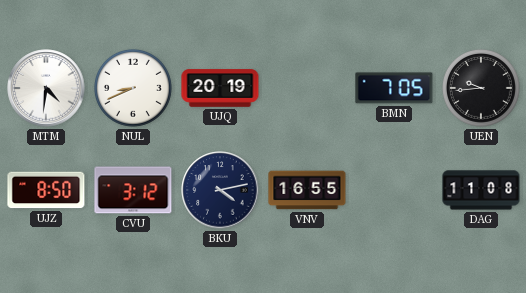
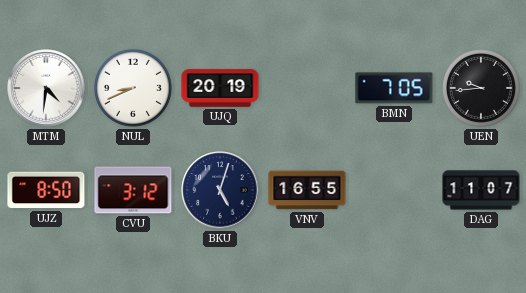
BKU: 4:13 -> 5:03
DAG: 11:08 -> 11:07
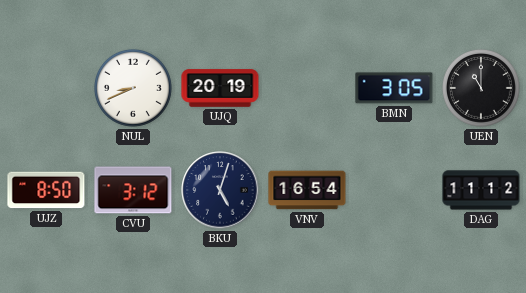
MTM: 4:31 -> none
BMN: 7:05 -> 3:05
UEN: 9:44 -> 11:00
VNV: 16:55 -> 16:54
DAG: 11:07 -> 11:12
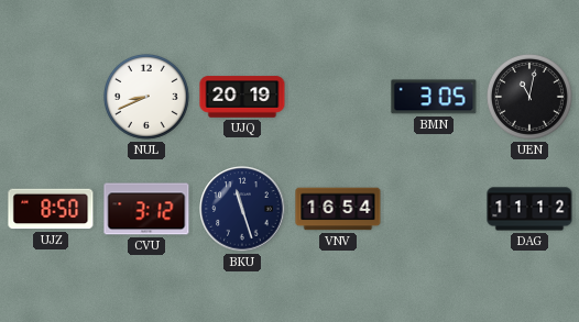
UEN: 11:00 -> 11:02
BKU: 5:03 -> 11:27
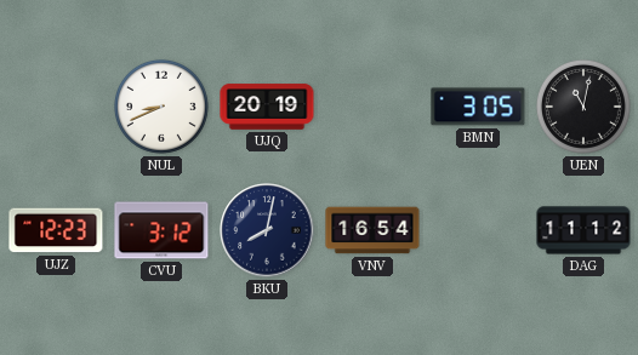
UJZ: 8:50 -> 12:23
BKU: 11:27 -> 8:02
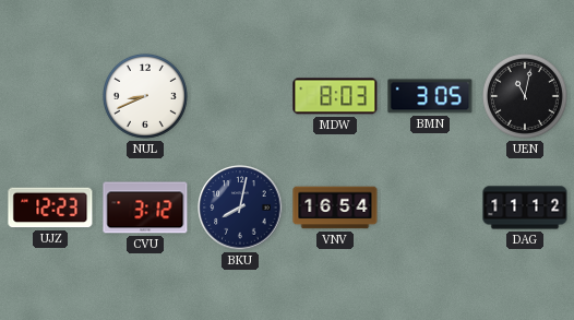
UJQ: 20:19 -> none
MDW: none -> 8:03
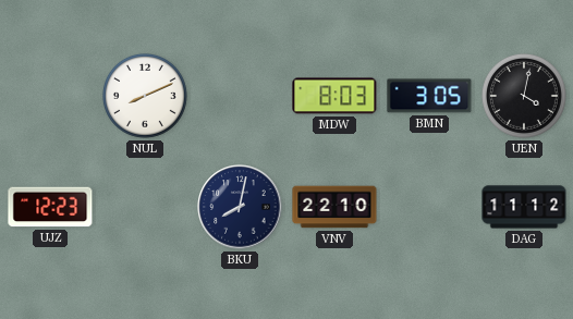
NUL: 8:41 -> 8:11
UEN: 11:02 -> 4:02
CVU: 3:12 -> none
VNV: 16:54 -> 22:10
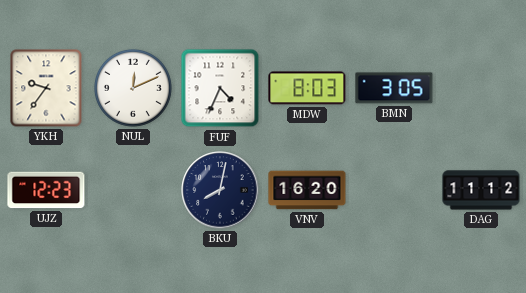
YKH: none -> 9:36
NUL: 8:11 -> 12:11
FUF: none -> 4:34
UEN: 4:02 -> none
VNV: 22:10 -> 16:20
